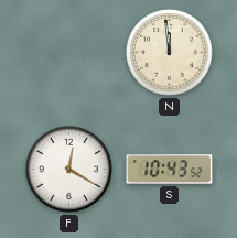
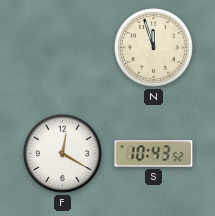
N: 11:59 -> 11:57
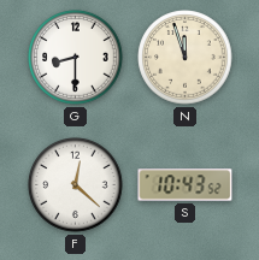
G: none -> 8:30
F: 12:20 -> 12:22
